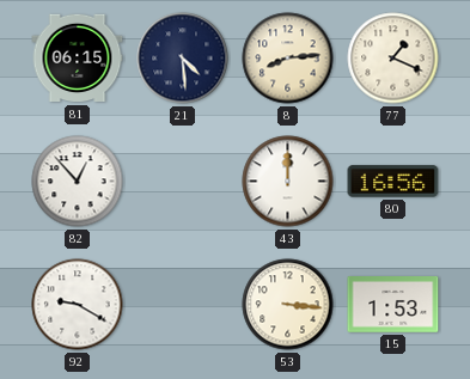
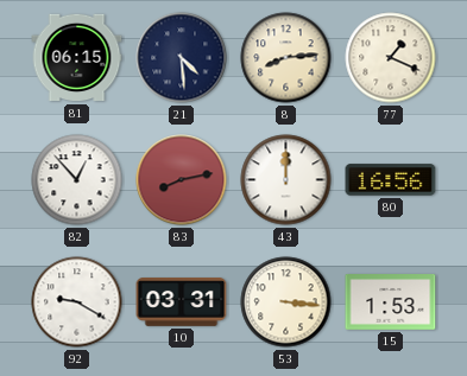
83: none -> 8:13
10: none -> 03:31
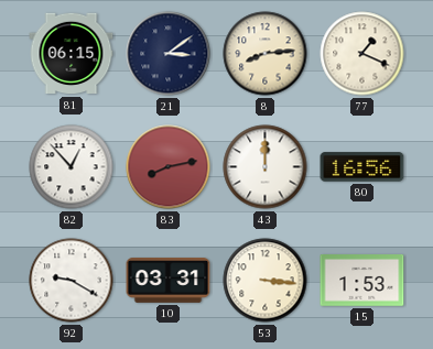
21: 4:29 -> 3:09
